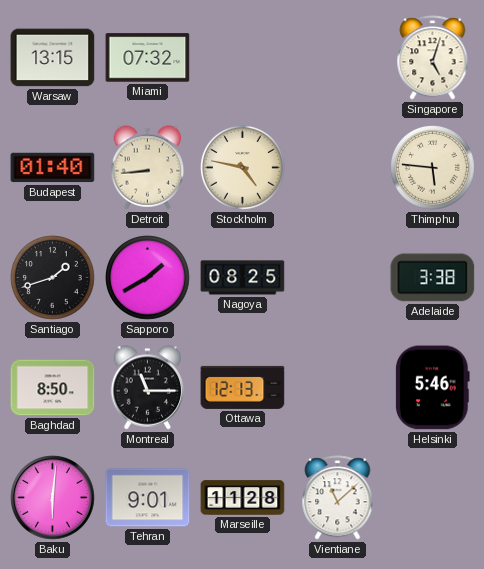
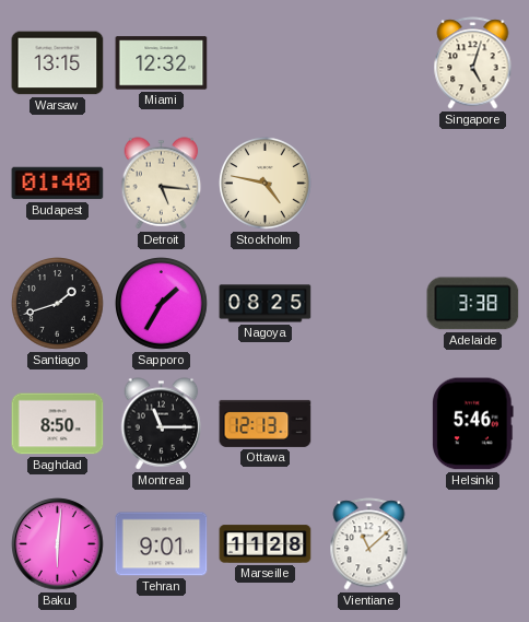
Miami: 07:32 -> 12:32
Detroit: 8:44 -> 5:16
Thimphu: 5:46 -> none
Sapporo: 1:40 -> 1:35
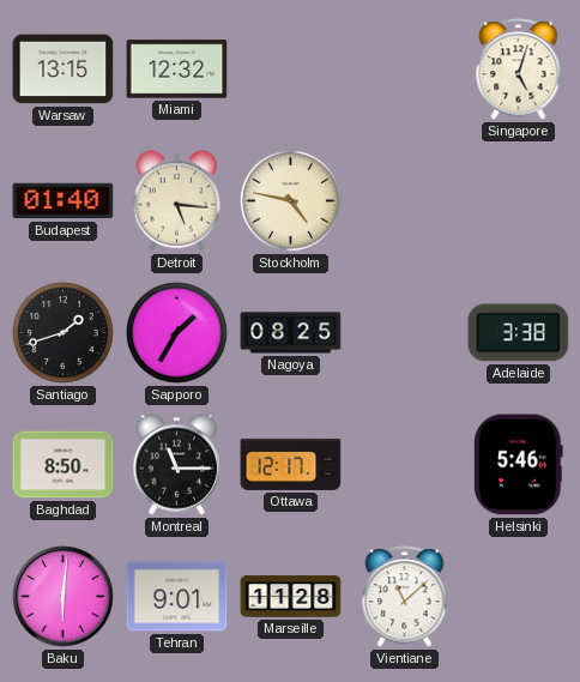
Ottawa: 12:13 -> 12:17
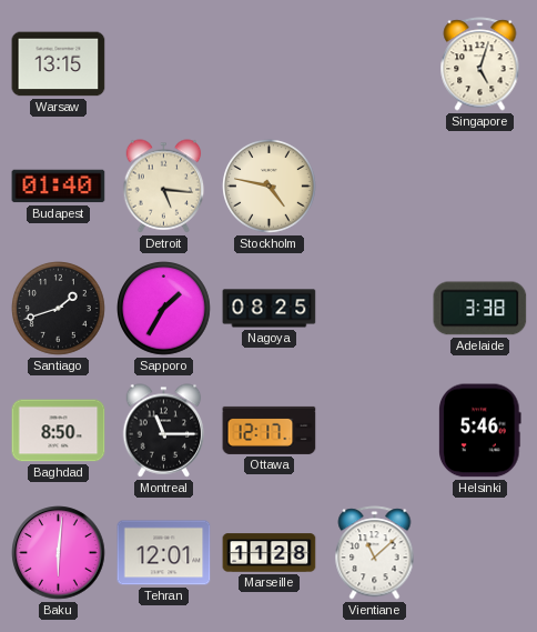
Miami: 12:32 -> none
Tehran: 9:01 -> 12:01
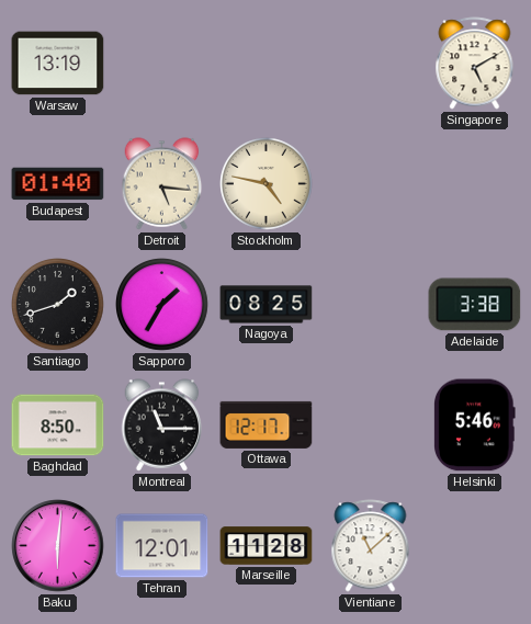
Warsaw: 13:15 -> 13:19
Singapore: 5:03 -> 5:10
